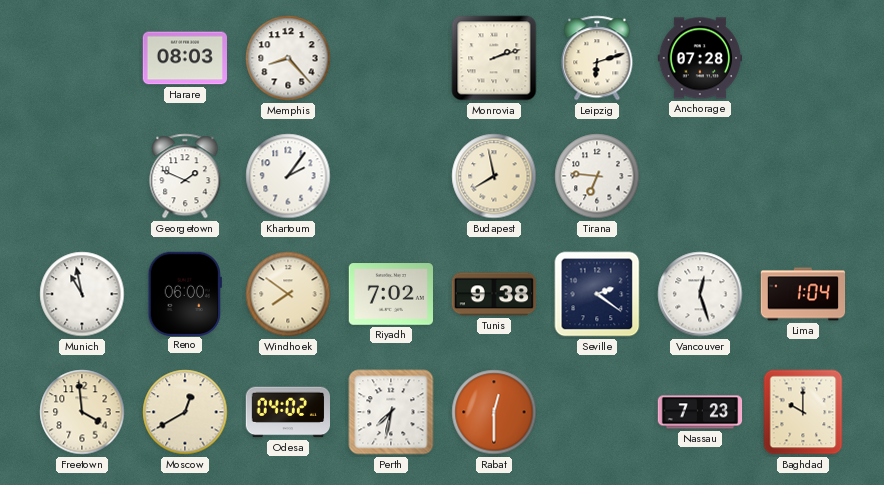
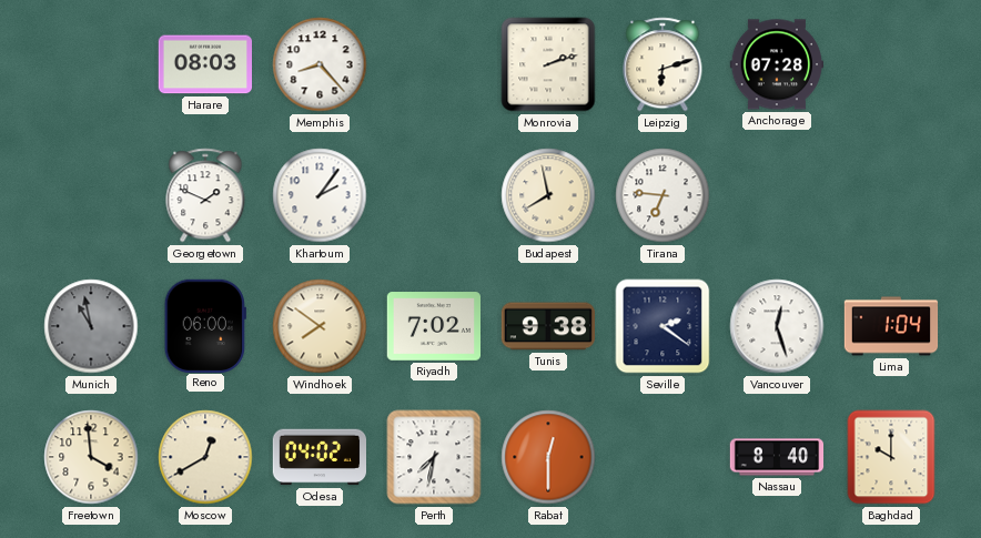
Munich dial: white -> grey
Nassau: 7:23 -> 8:40
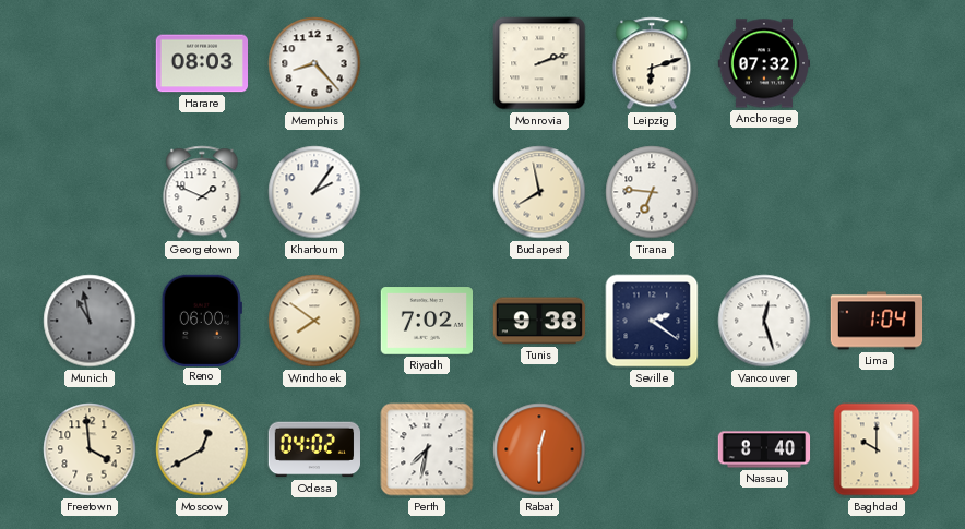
Anchorage: 07:28 -> 07:32
